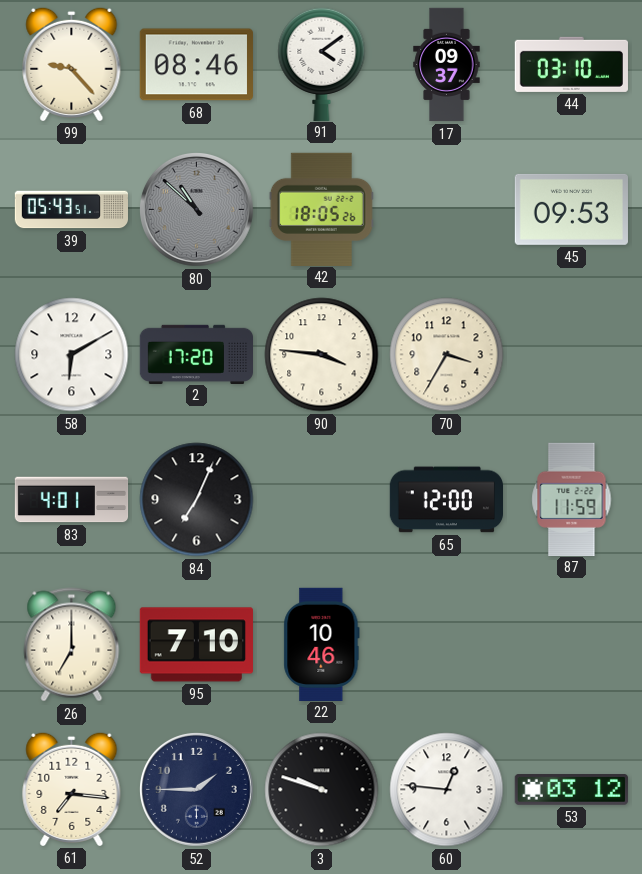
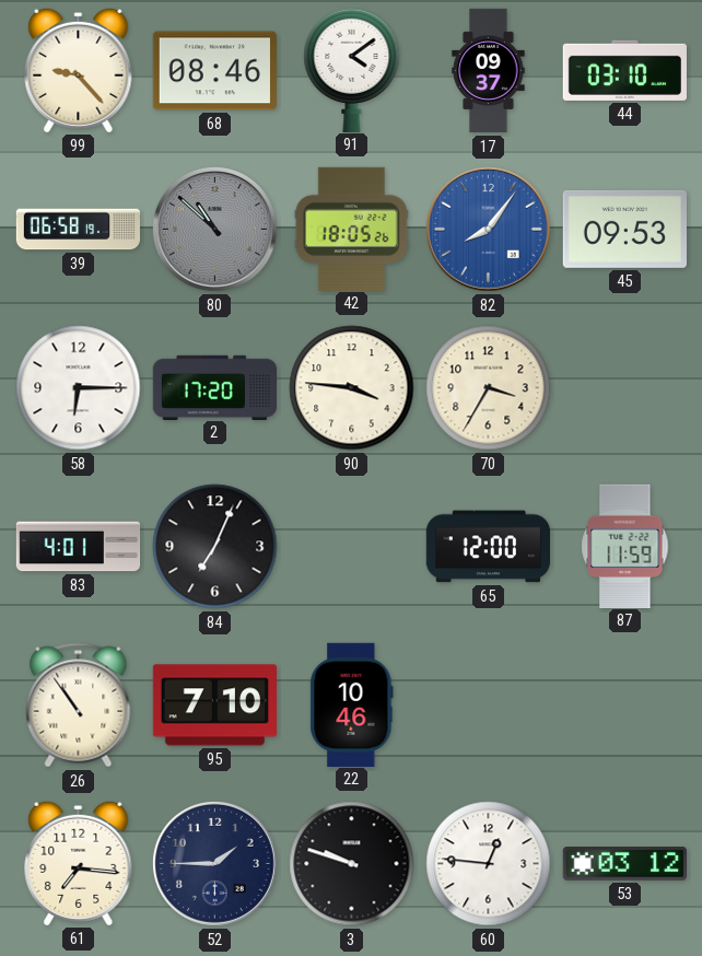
39: 05:43 -> 06:58
82: none -> 8:06
58: 6:10 -> 6:15
26: 7:00 -> 10:54
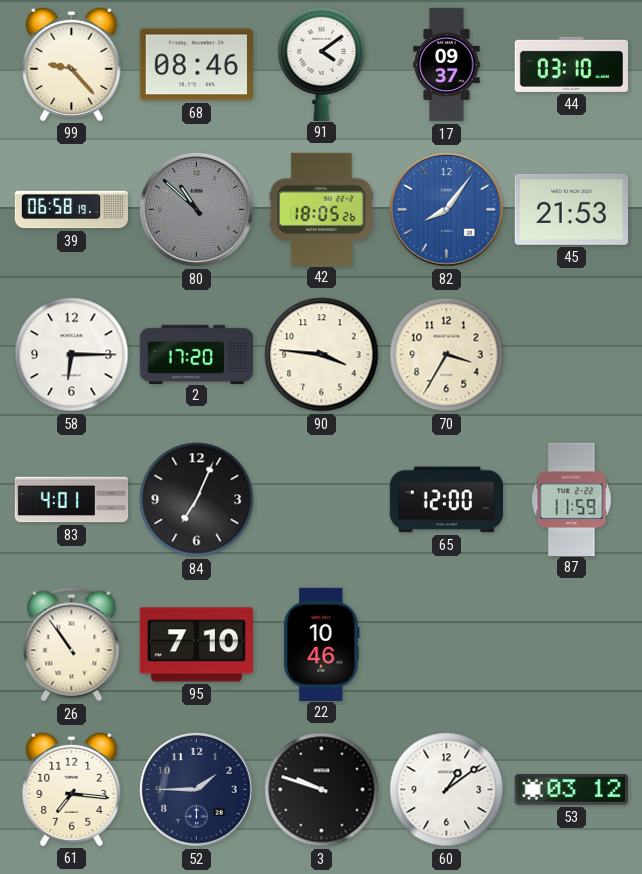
45: 09:53 -> 21:53
60: 12:46 -> 1:09
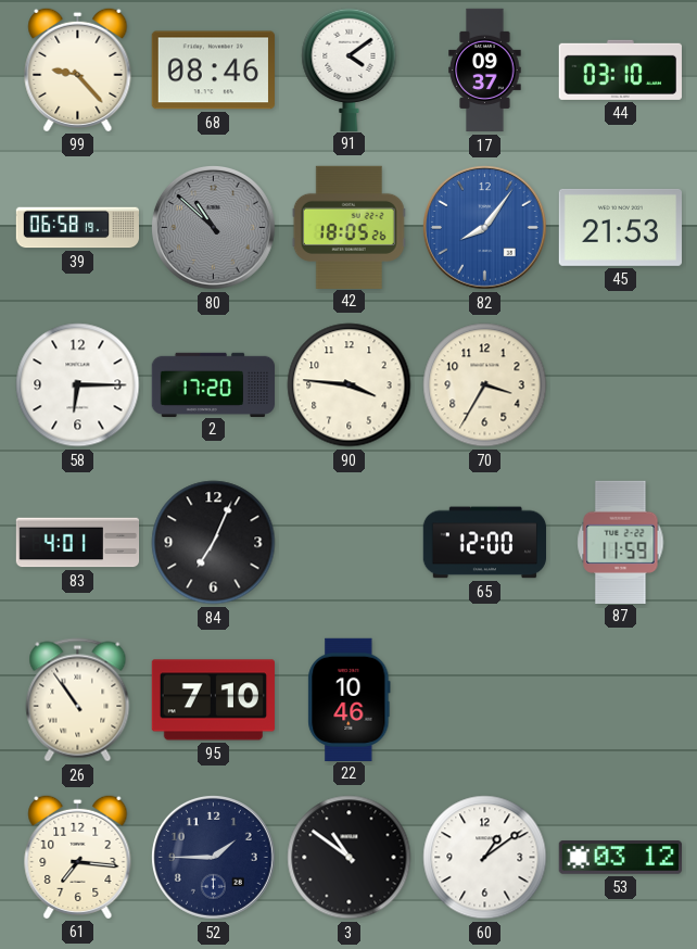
3: 9:48 -> 10:51
